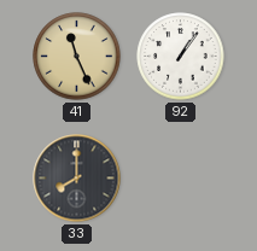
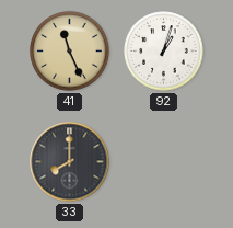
92: 1:06 -> 1:03
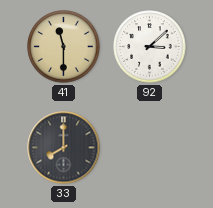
41: 11:26 -> 11:30
92: 1:03 -> 3:08
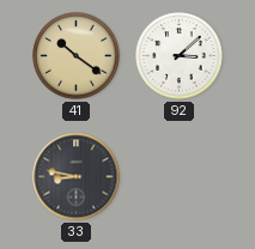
41: 11:30 -> 10:21
33: 8:00 -> 8:47
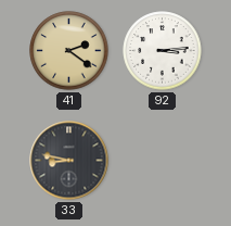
41: 10:21 -> 2:21
92: 3:08 -> 3:14
